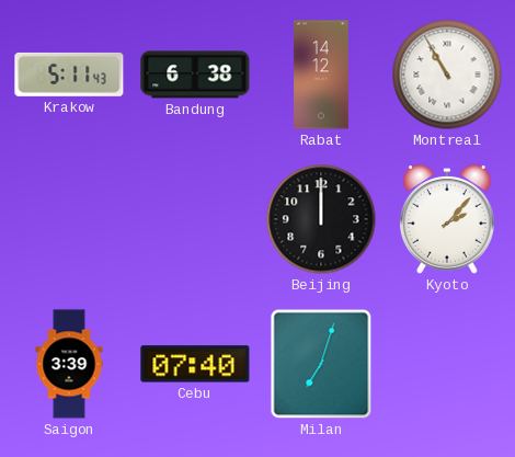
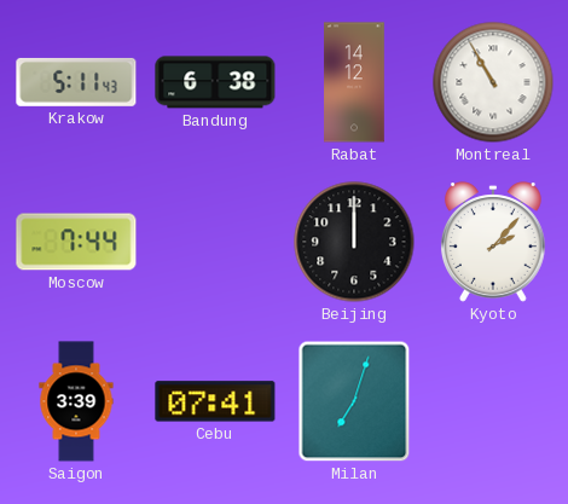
Moscow: none -> 7:44
Cebu: 07:40 -> 07:41
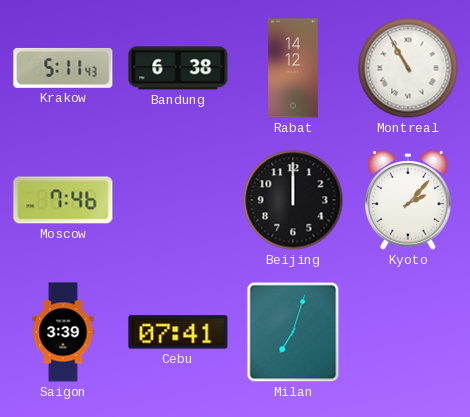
Moscow: 7:44 -> 7:46
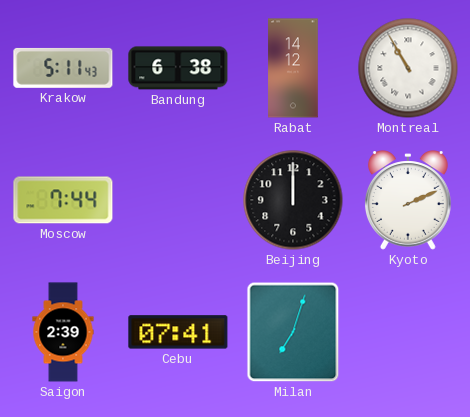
Moscow: 7:46 -> 7:44
Kyoto: 2:07 -> 2:11
Saigon: 3:39 -> 2:39
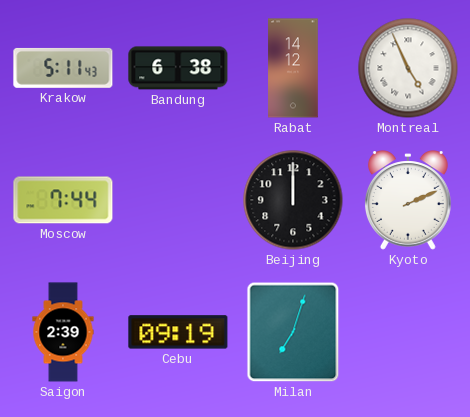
Montreal: 10:55 -> 4:56
Cebu: 07:41 -> 09:19
